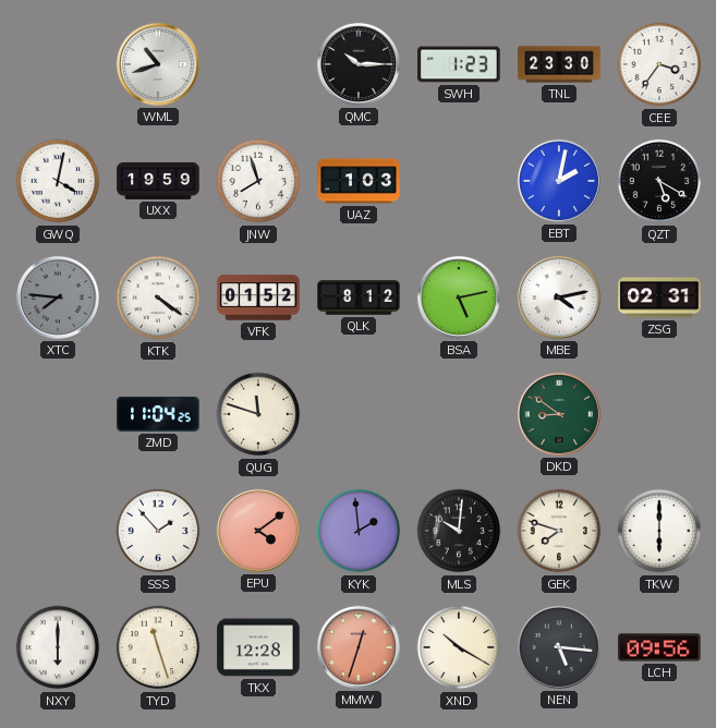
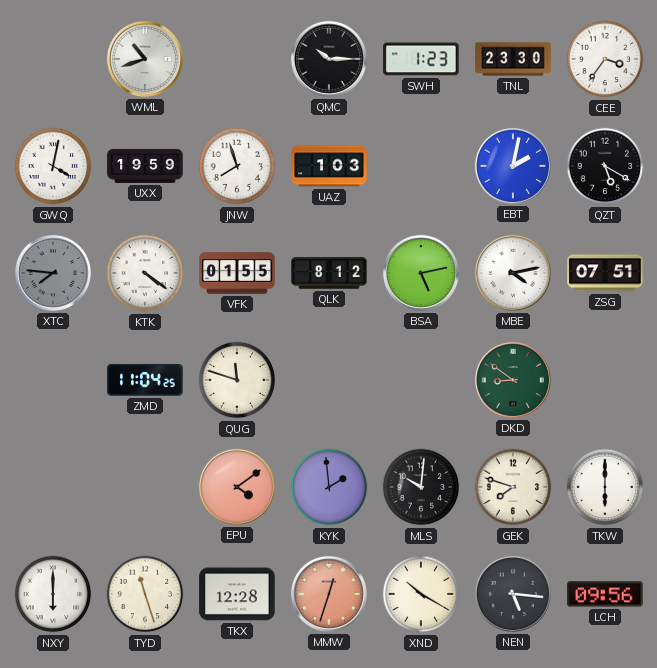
VFK: 01:52 -> 01:55
ZSG: 02:31 -> 07:51
SSS: 1:53 -> none
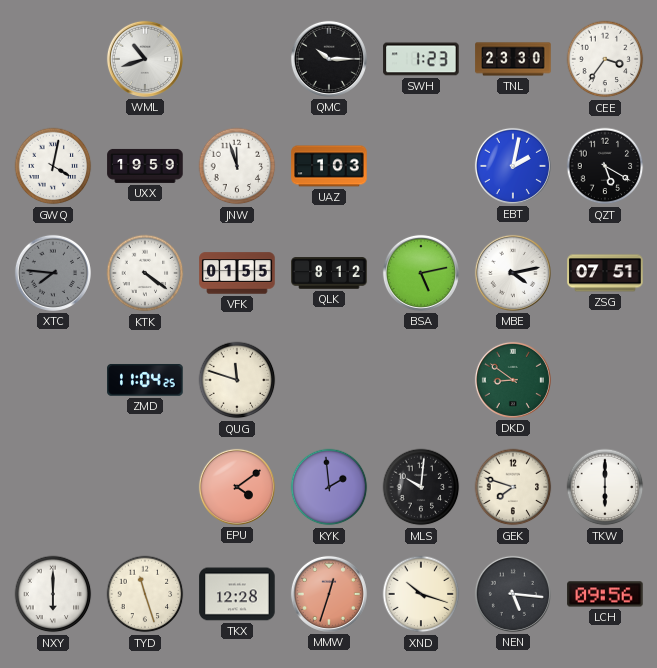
JNW: 7:57 -> 11:57
XND: 10:20 -> 10:18
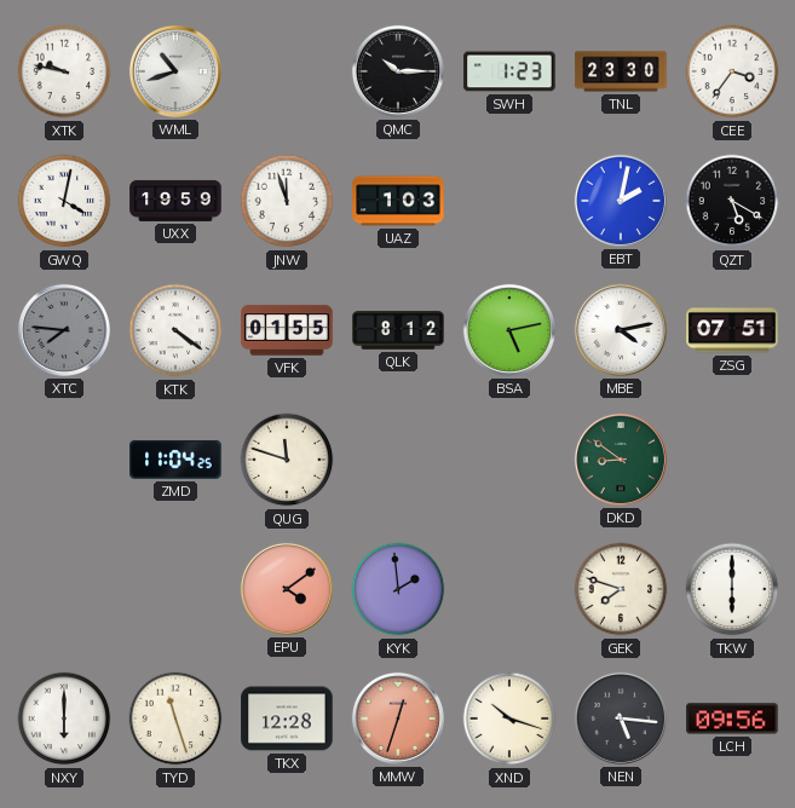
XTK: none -> 9:47
MLS: 10:01 -> none
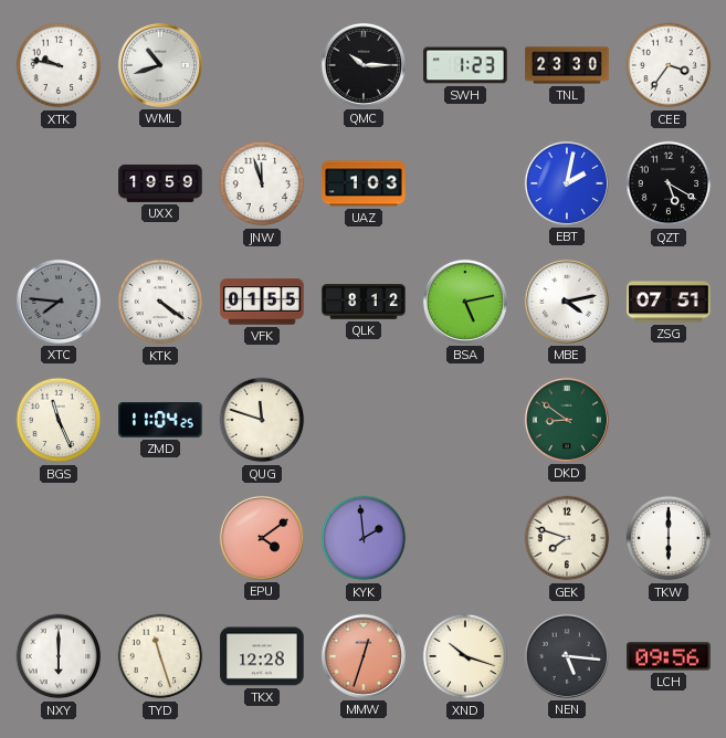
GWQ: 4:02 -> none
BGS: none -> 11:26
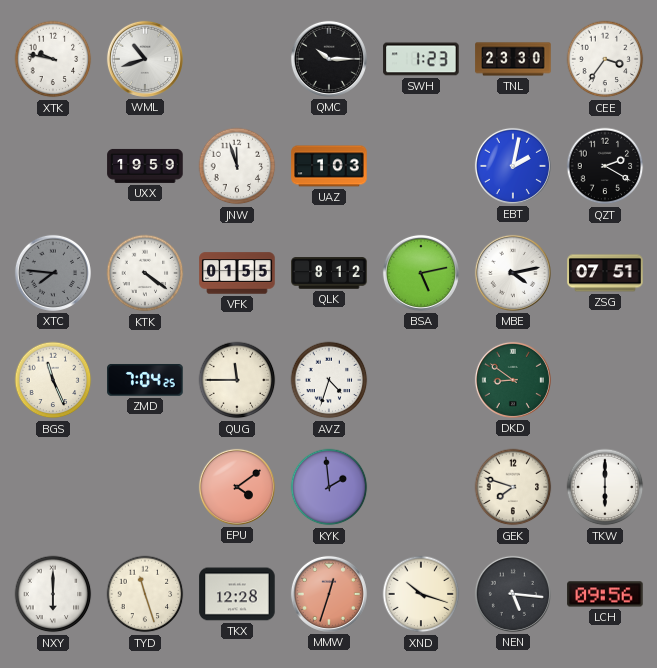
QZT: 5:20 -> 2:20
ZMD: 11:04 -> 7:04
QUG: 11:48 -> 11:45
AVZ: none -> 4:33
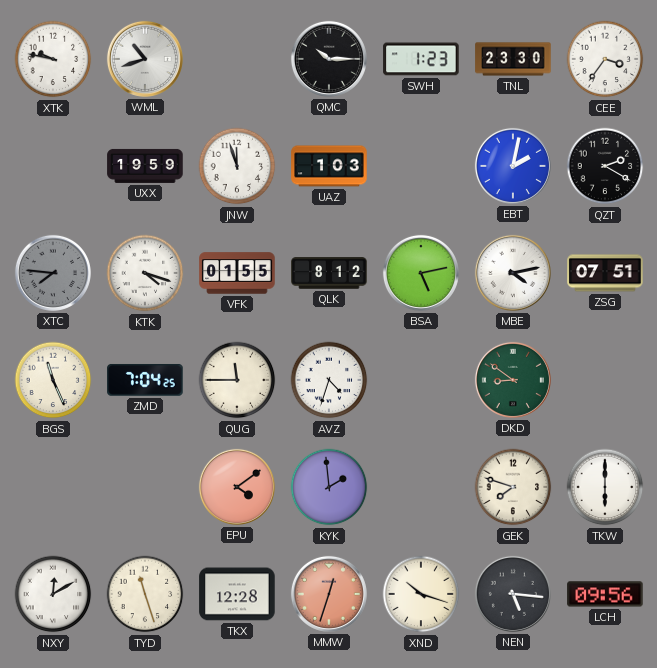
KTK: 4:21 -> 4:18
NXY: 6:00 -> 12:10
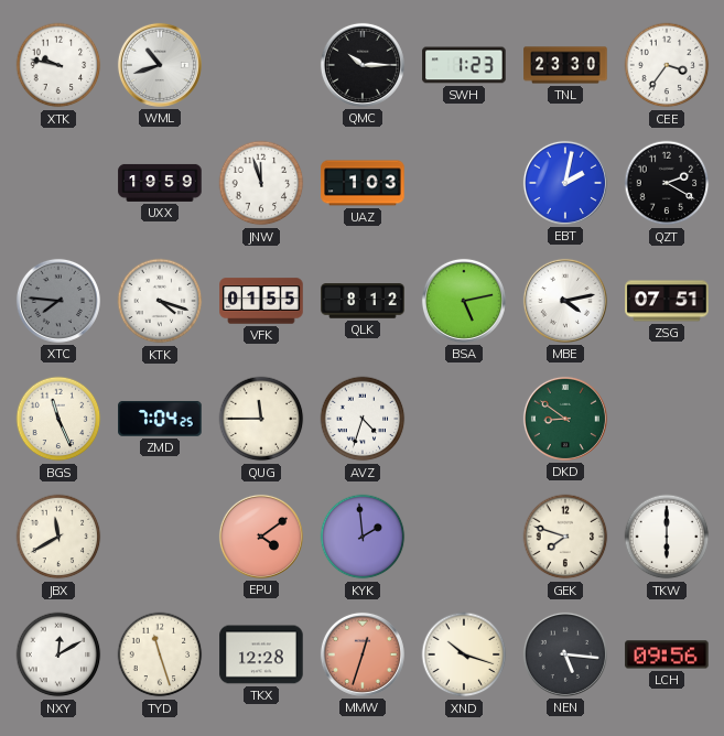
JBX: none -> 11:40
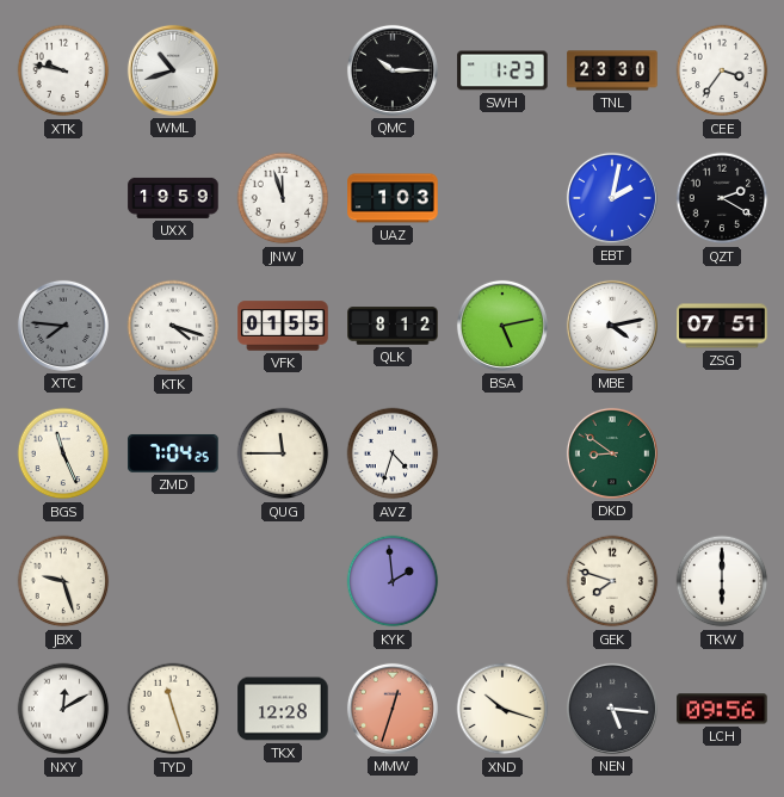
JBX: 11:40 -> 9:27
EPU: 4:09 -> none
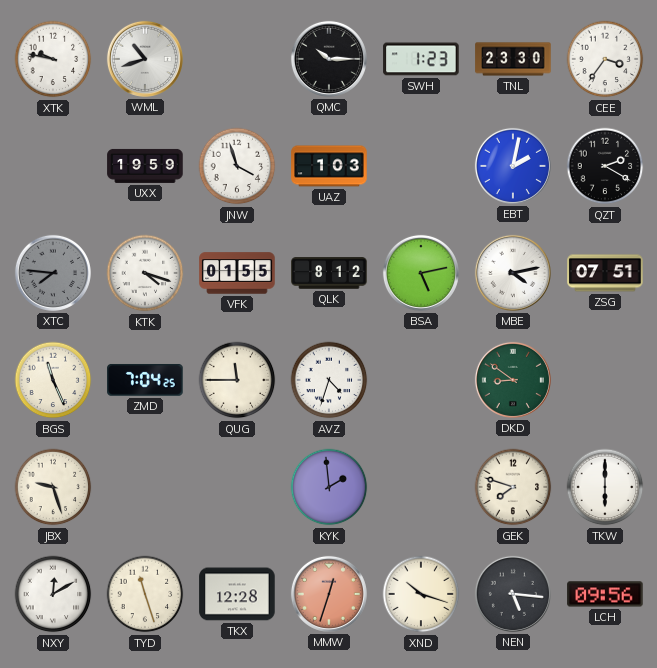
JNW: 11:57 -> 3:57
